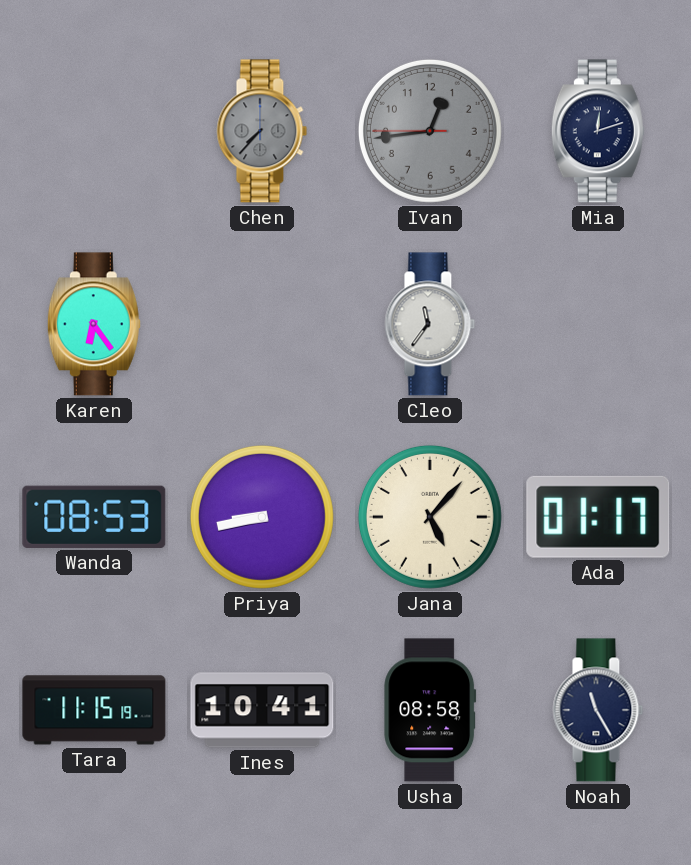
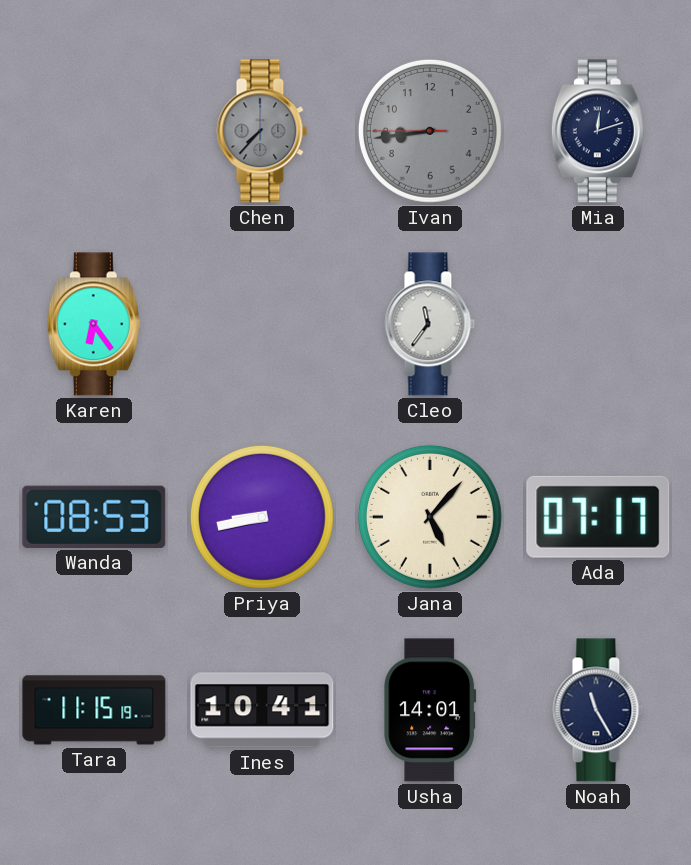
Ivan: 12:43 -> 8:43
Ada: 01:17 -> 07:17
Usha: 08:58 -> 14:01
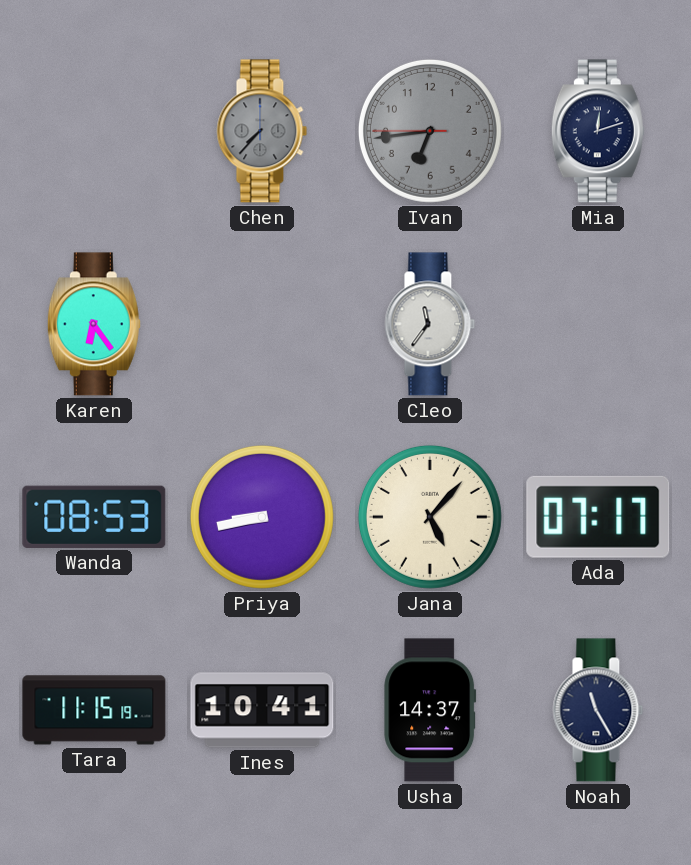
Ivan: 8:43 -> 6:43
Usha: 14:01 -> 14:37
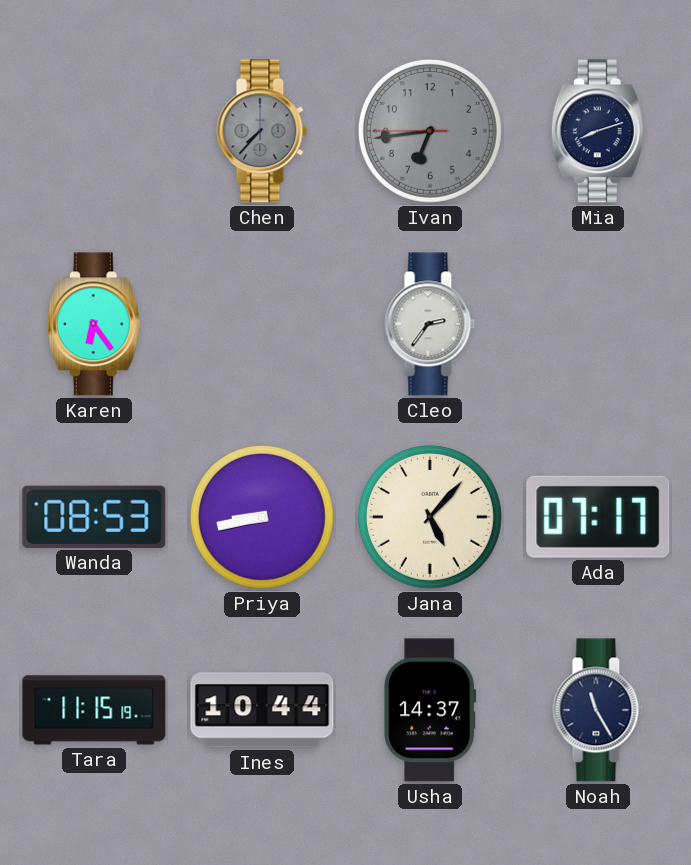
Mia: 12:12 -> 8:12
Cleo: 11:36 -> 2:36
Ines: 10:41 -> 10:44
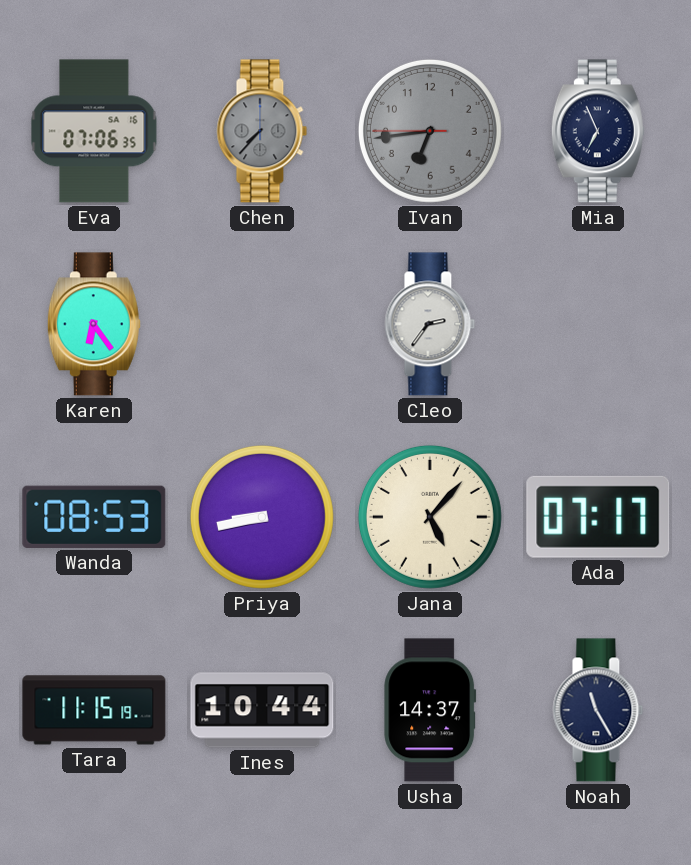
Eva: none -> 07:06
Mia: 8:12 -> 6:56
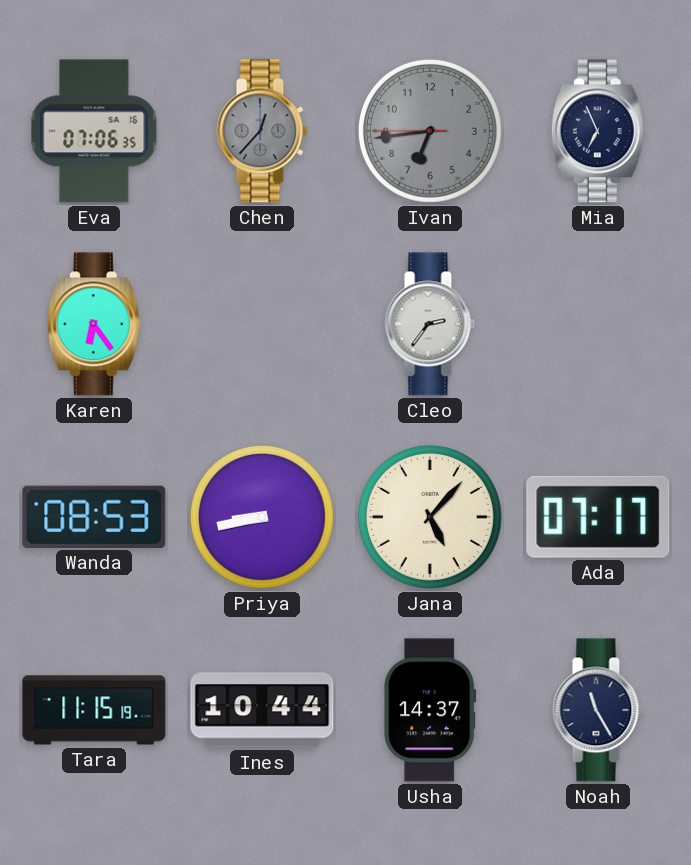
Chen: 7:37 -> 12:37
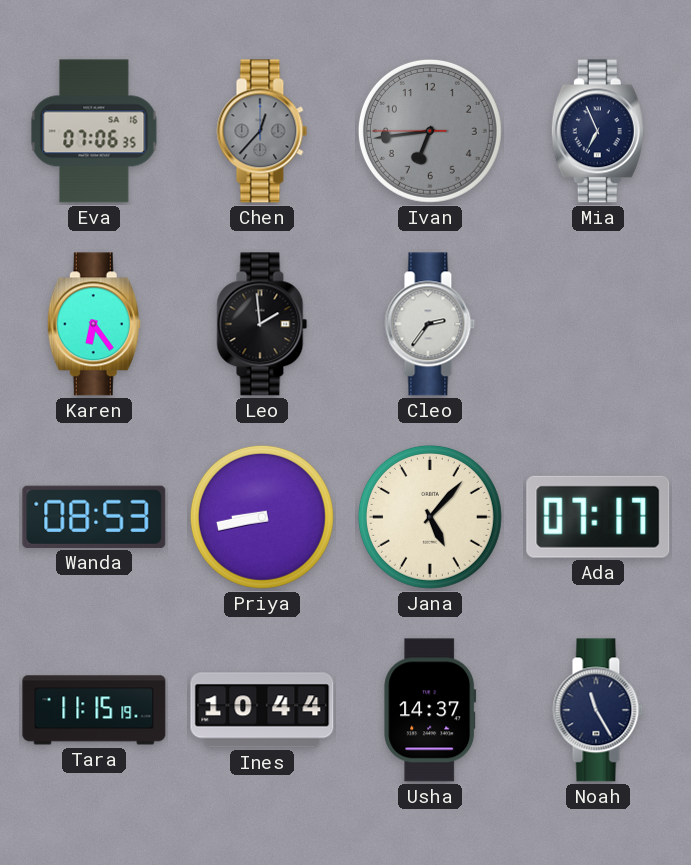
Leo: none -> 1:59
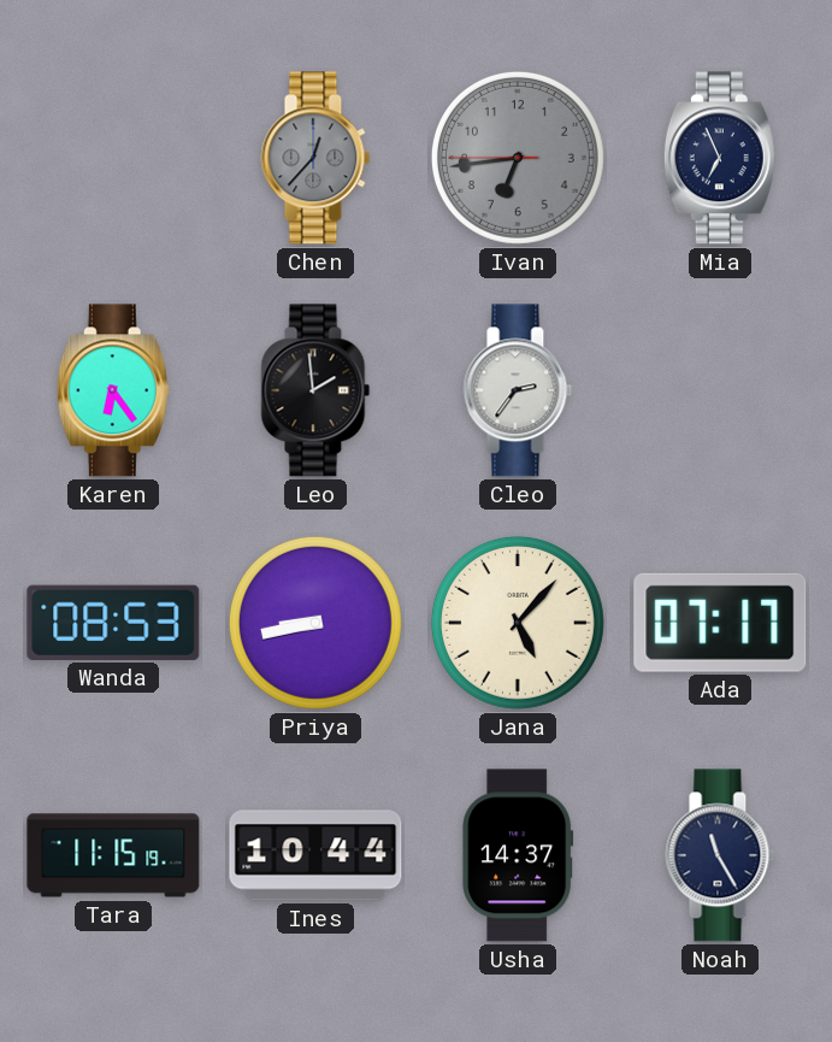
Eva: 07:06 -> none
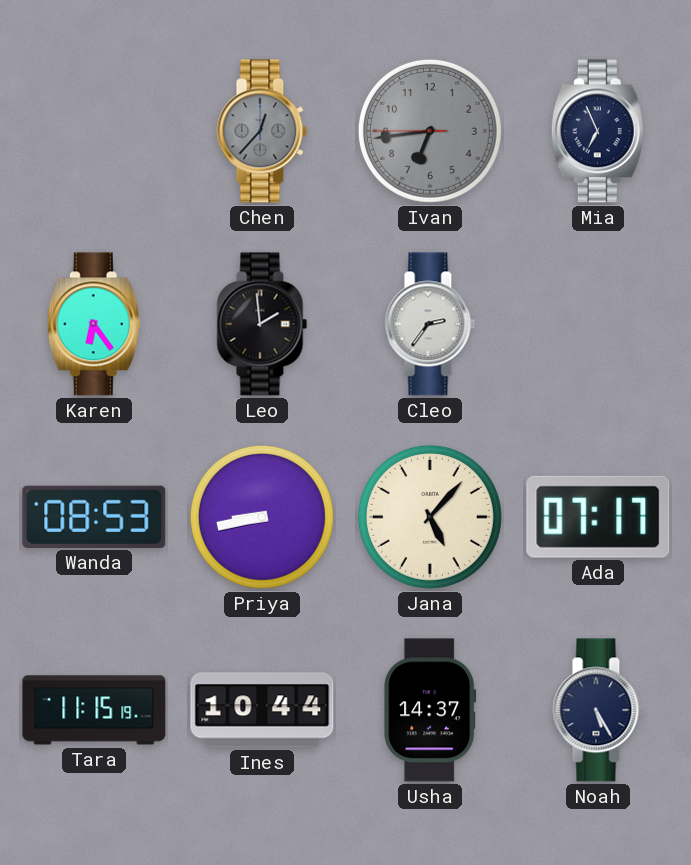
Noah: 11:25 -> 5:25
